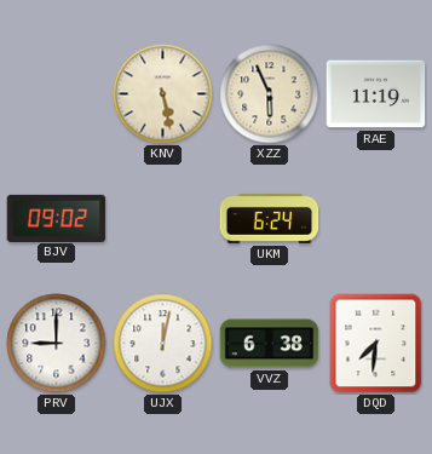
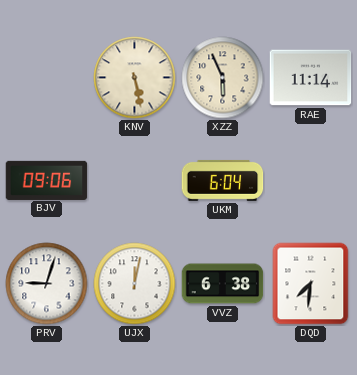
RAE: 11:19 -> 11:14
BJV: 09:02 -> 09:06
UKM: 6:24 -> 6:04
PRV: 9:00 -> 9:03
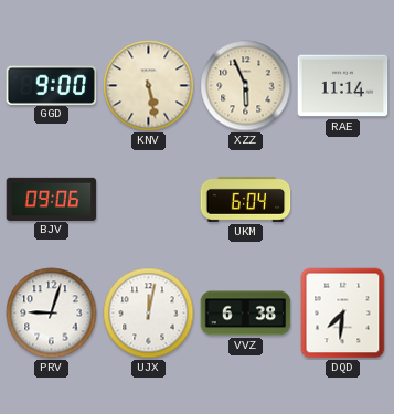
GGD: none -> 9:00
